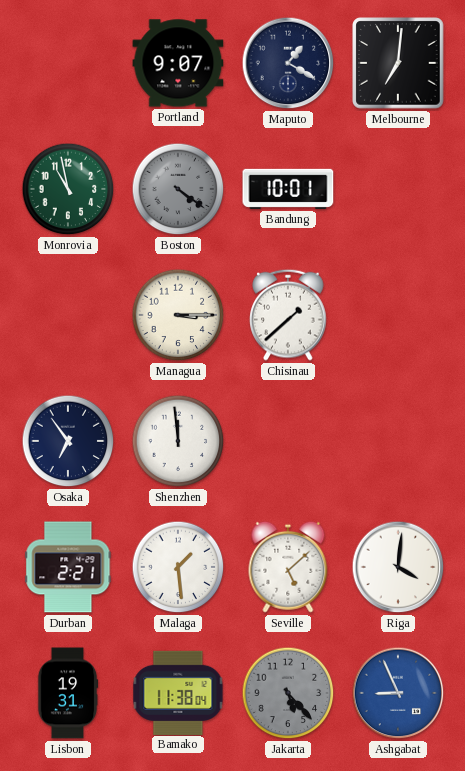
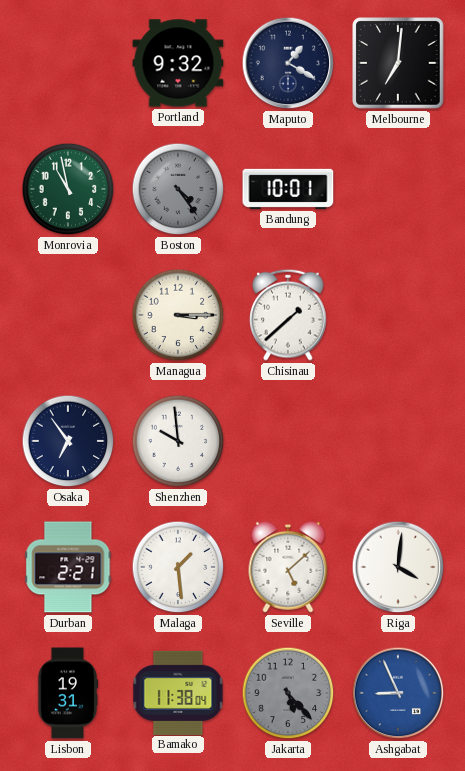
Portland: 9:07 -> 9:32
Boston: 4:21 -> 4:24
Shenzhen: 11:59 -> 9:59
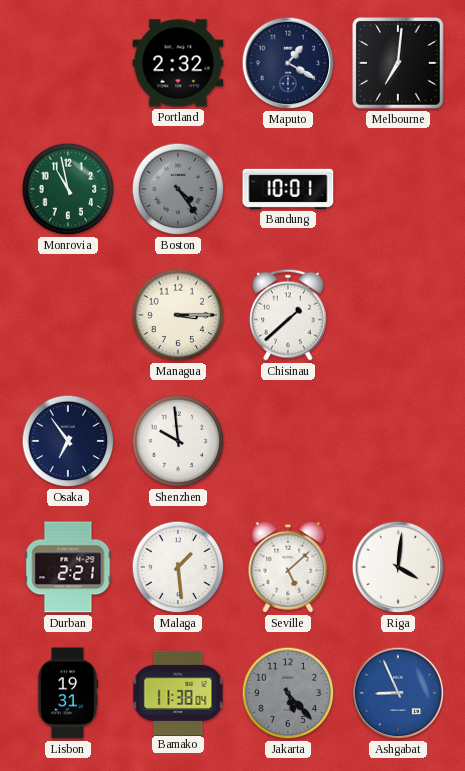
Portland: 9:32 -> 2:32
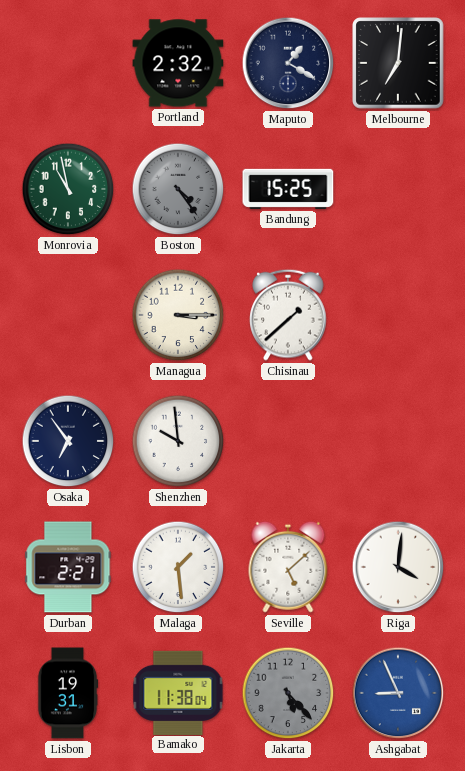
Bandung: 10:01 -> 15:25
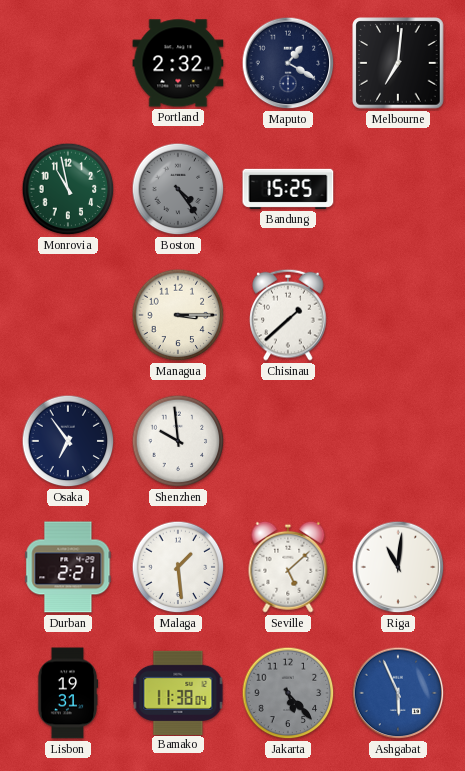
Riga: 4:01 -> 11:01
Ashgabat: 8:56 -> 5:56
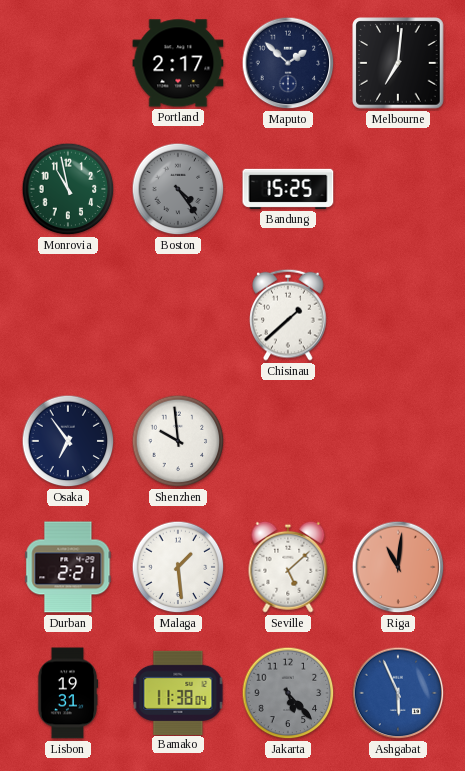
Portland: 2:32 -> 2:17
Maputo: 1:20 -> 1:52
Managua: 3:15 -> none
Riga dial: white -> salmon
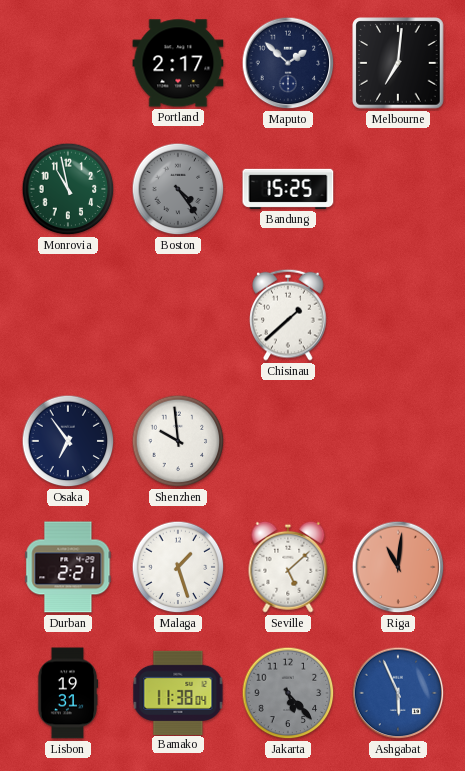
Malaga: 1:29 -> 1:27
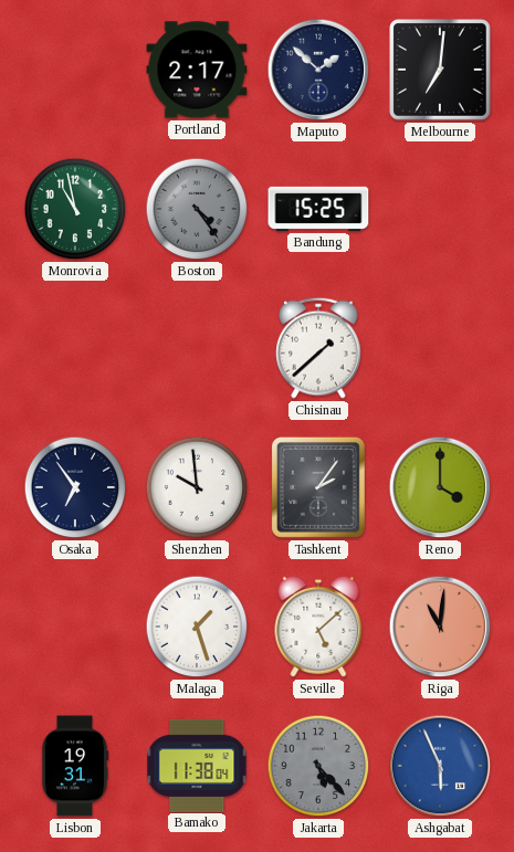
Tashkent: none -> 2:06
Reno: none -> 4:00
Durban: 2:21 -> none
